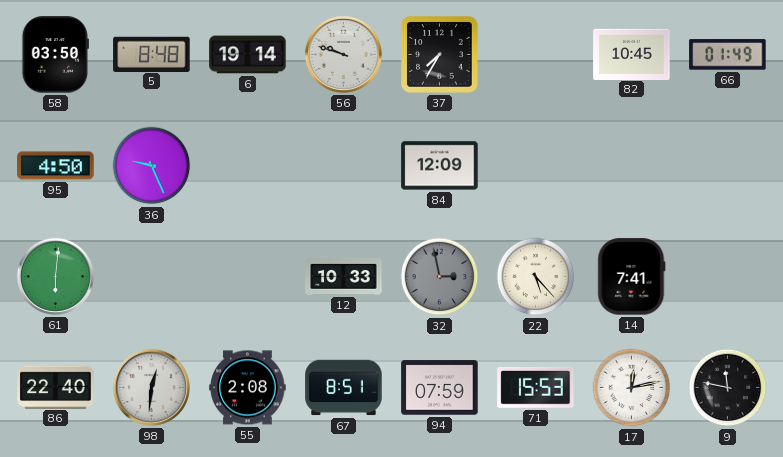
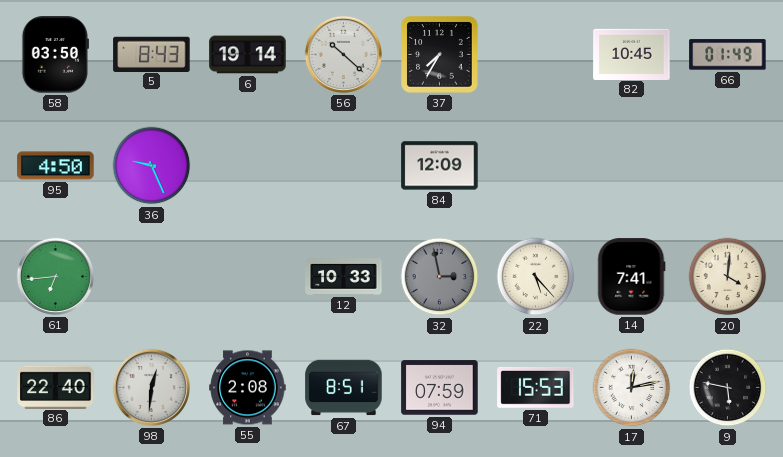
5: 8:48 -> 8:43
56: 9:48 -> 10:22
61: 6:01 -> 6:44
20: none -> 4:01
9: 11:47 -> 5:47
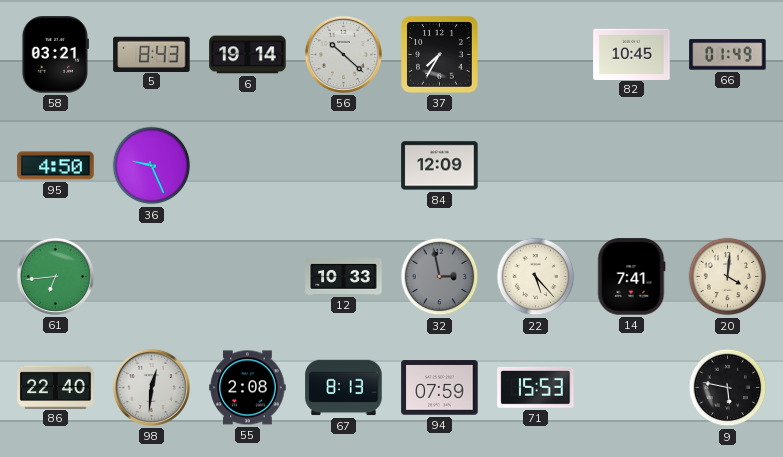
58: 03:50 -> 03:21
67: 8:51 -> 8:13
17: 12:13 -> none
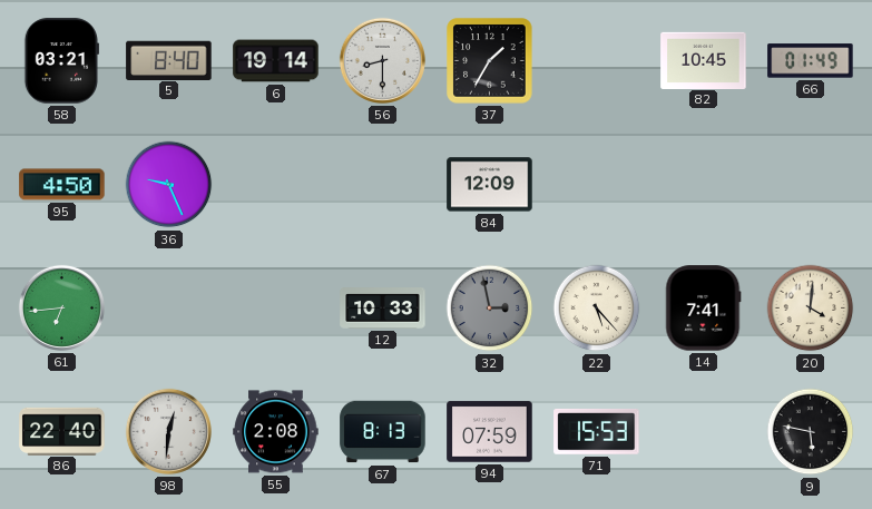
5: 8:43 -> 8:40
56: 10:22 -> 8:30
37: 7:35 -> 1:35
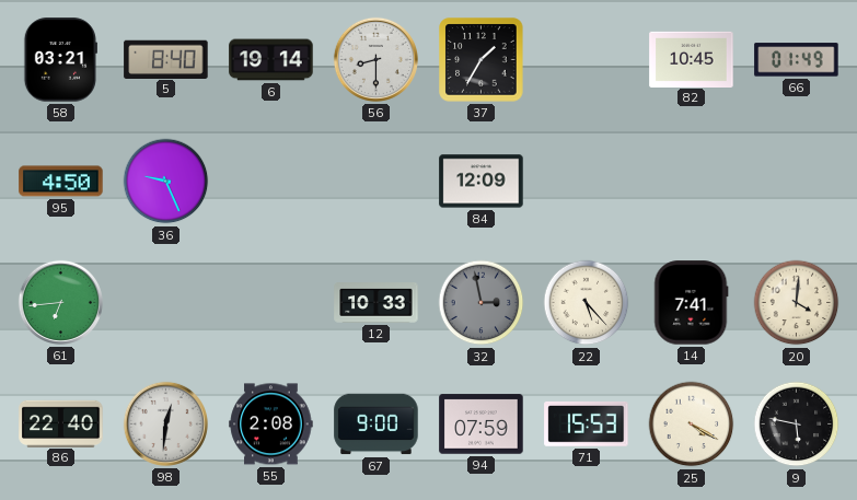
67: 8:13 -> 9:00
25: none -> 4:20
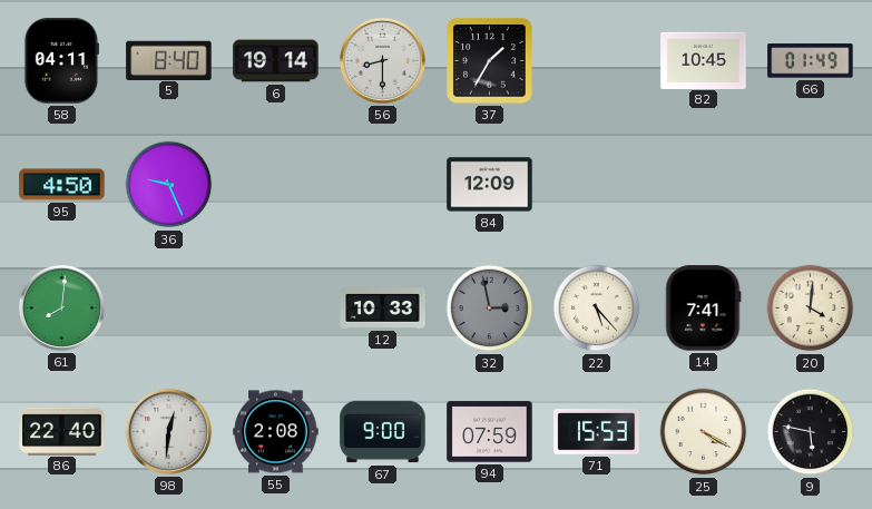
58: 03:21 -> 04:11
61: 6:44 -> 8:01
